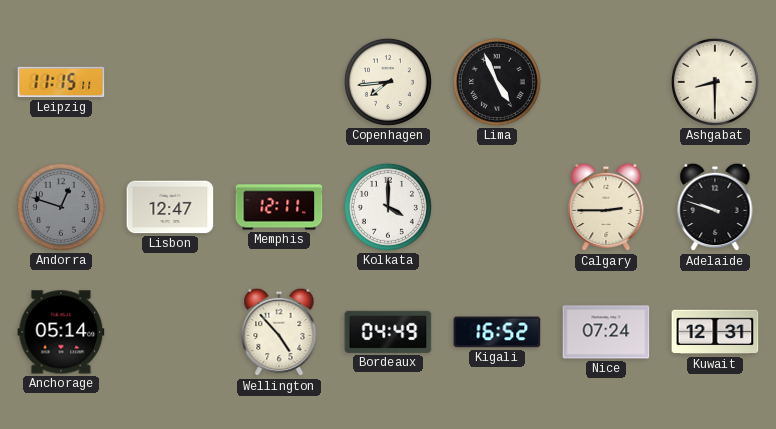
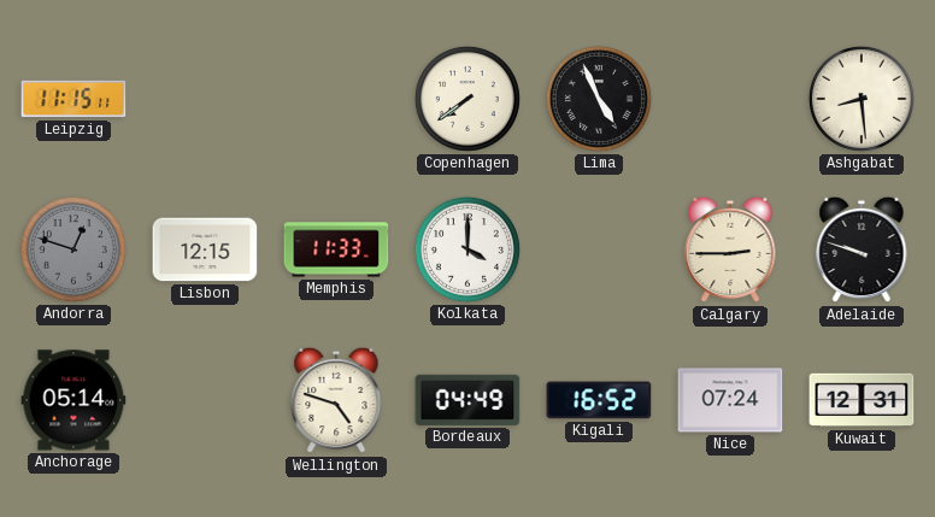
Copenhagen: 7:44 -> 7:39
Ashgabat: 8:30 -> 8:29
Lisbon: 12:47 -> 12:15
Memphis: 12:11 -> 11:33
Wellington: 4:53 -> 4:48
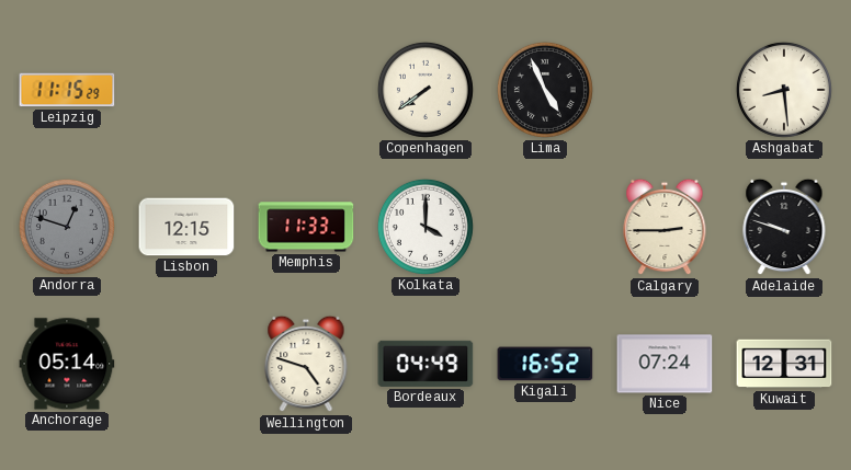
Leipzig: 11:15:11 -> 11:15:29
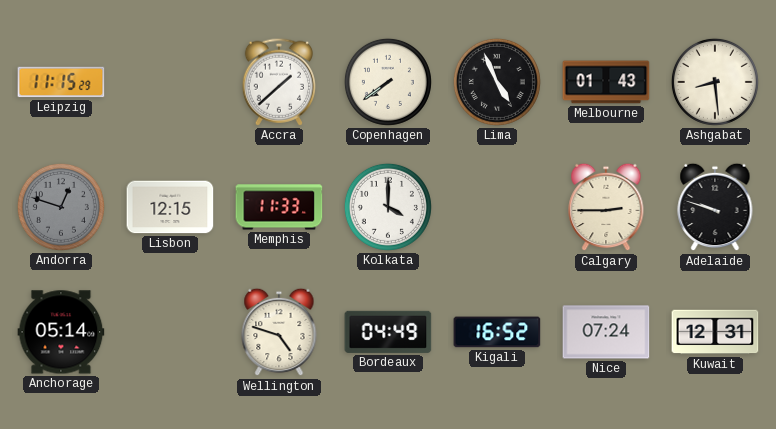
Accra: none -> 1:38
Melbourne: none -> 01:43
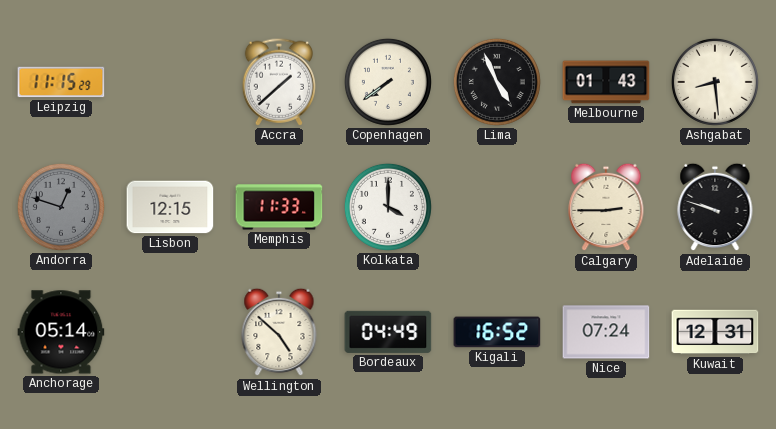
Wellington: 4:48 -> 4:52
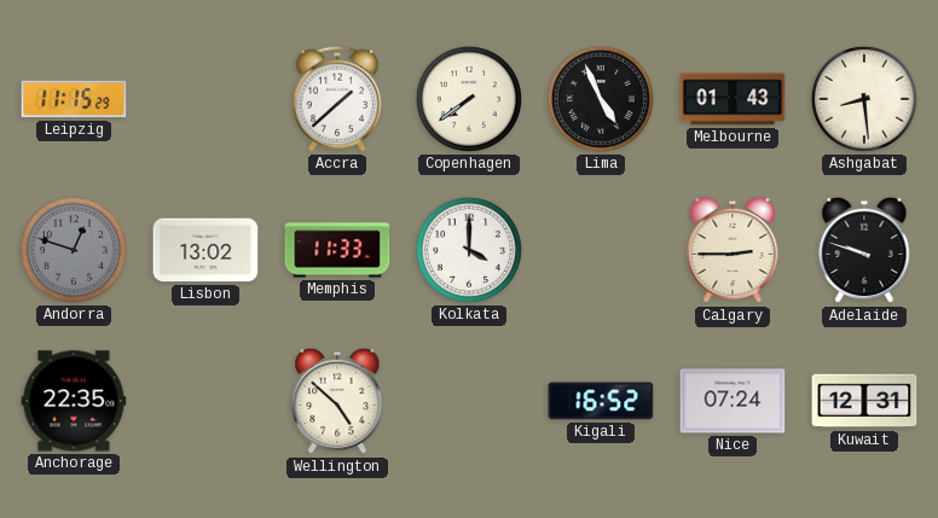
Lisbon: 12:15 -> 13:02
Anchorage: 05:14 -> 22:35
Bordeaux: 04:49 -> none
